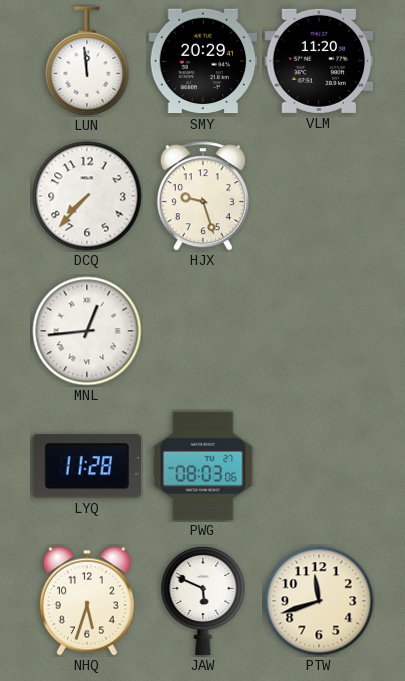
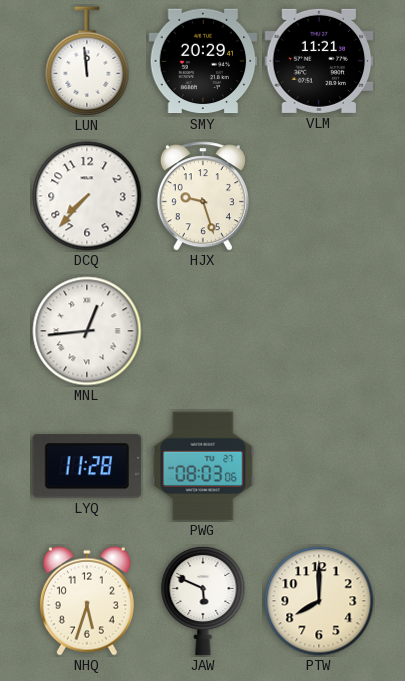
VLM: 11:20 -> 11:21
PTW: 11:42 -> 8:00
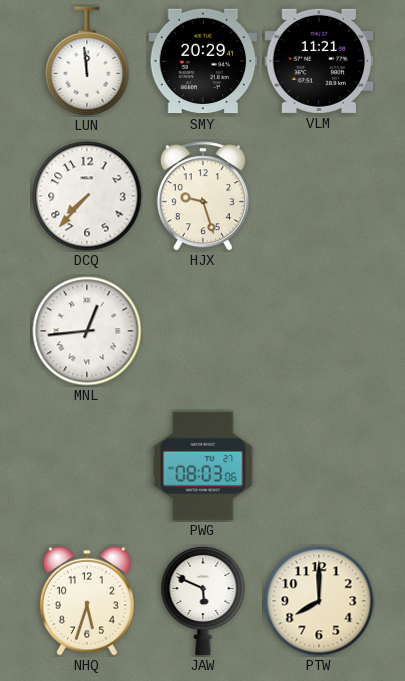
LYQ: 11:28 -> none
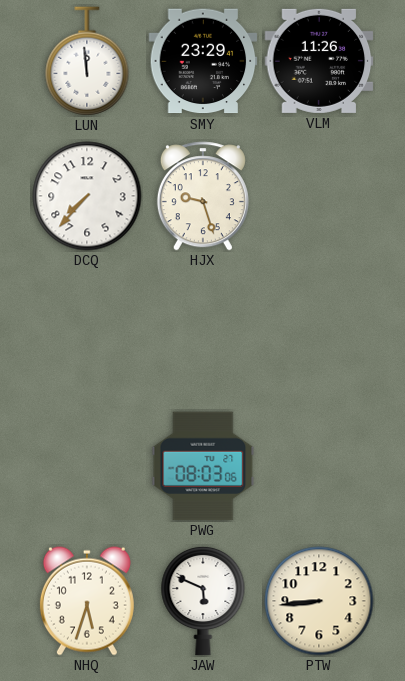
SMY: 20:29 -> 23:29
VLM: 11:21 -> 11:26
MNL: 12:44 -> none
PTW: 8:00 -> 8:44
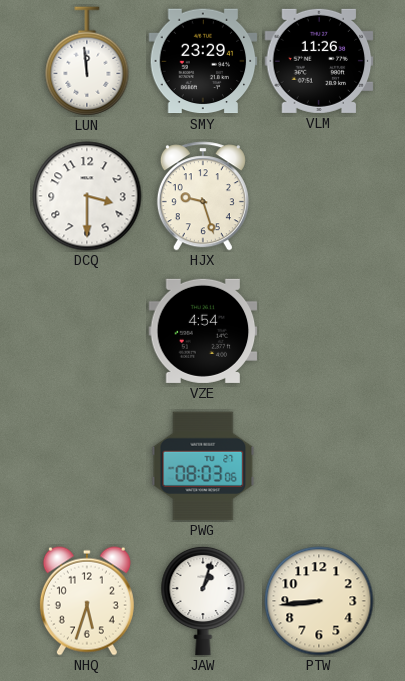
DCQ: 7:37 -> 3:30
VZE: none -> 4:54
JAW: 5:49 -> 1:03
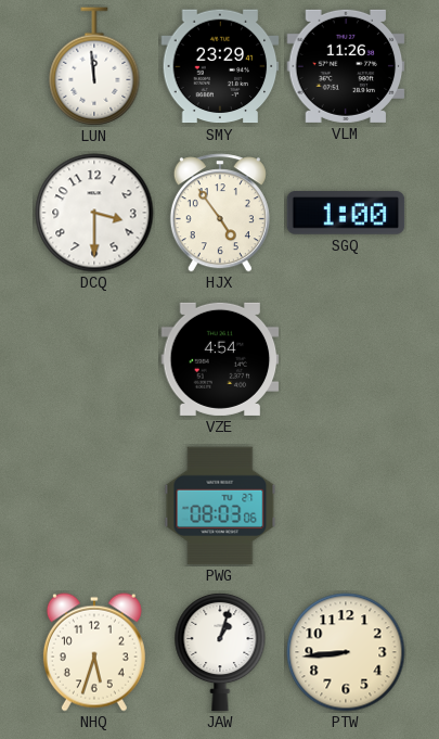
HJX: 9:27 -> 4:54
SGQ: none -> 1:00
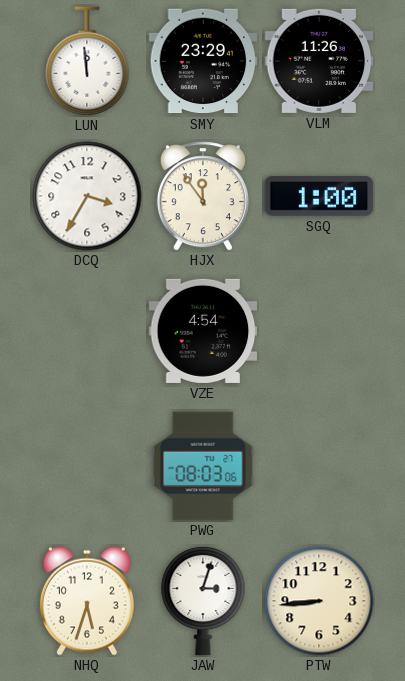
DCQ: 3:30 -> 3:35
HJX: 4:54 -> 11:54
JAW: 1:03 -> 3:03
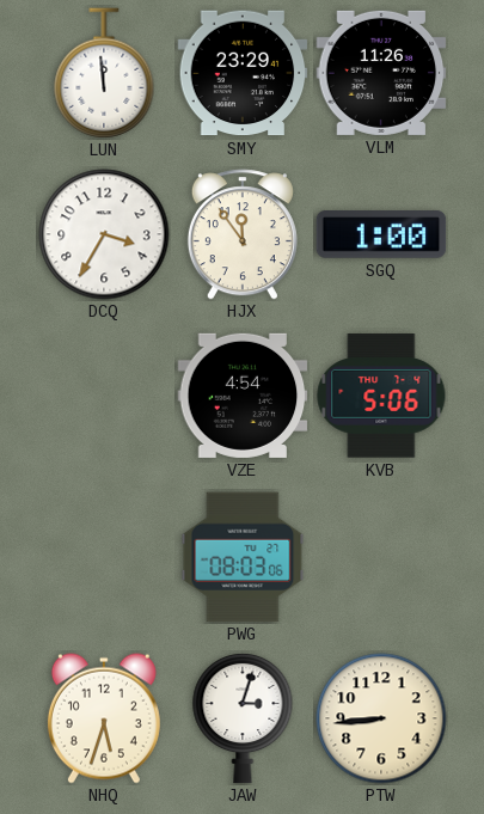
KVB: none -> 5:06
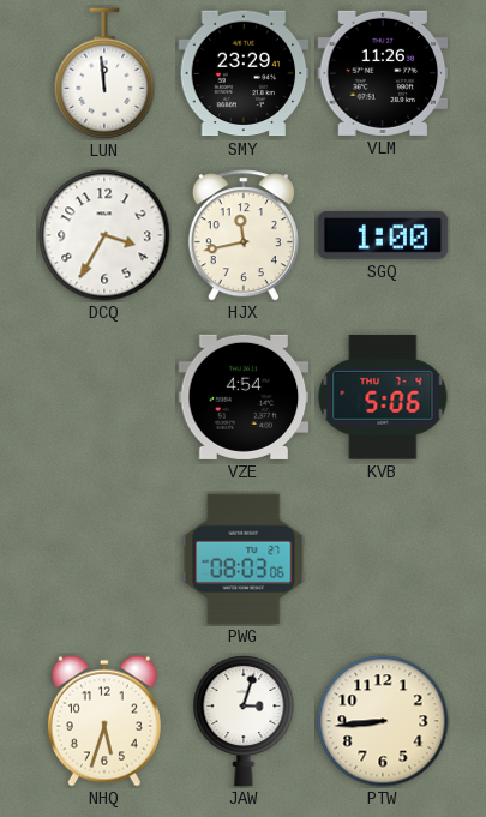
HJX: 11:54 -> 11:43
